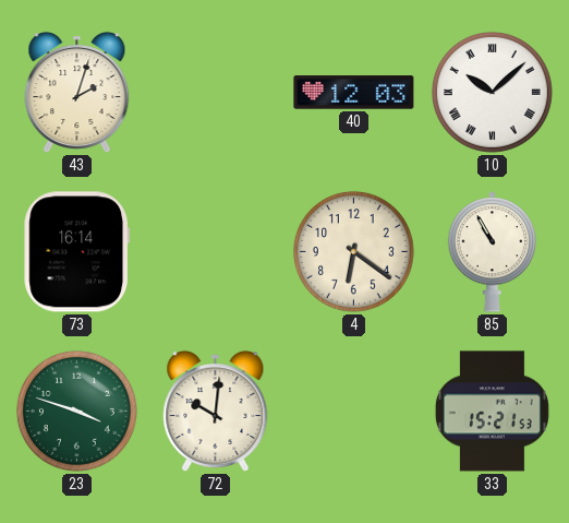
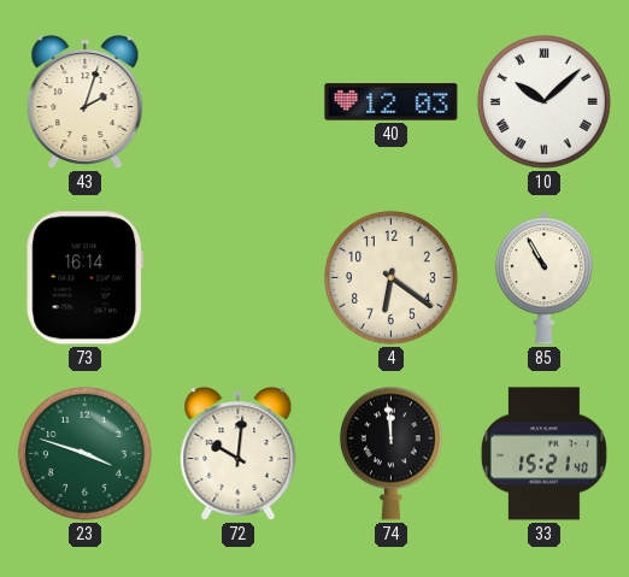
74: none -> 11:59
33: 15:21:53 -> 15:21:40
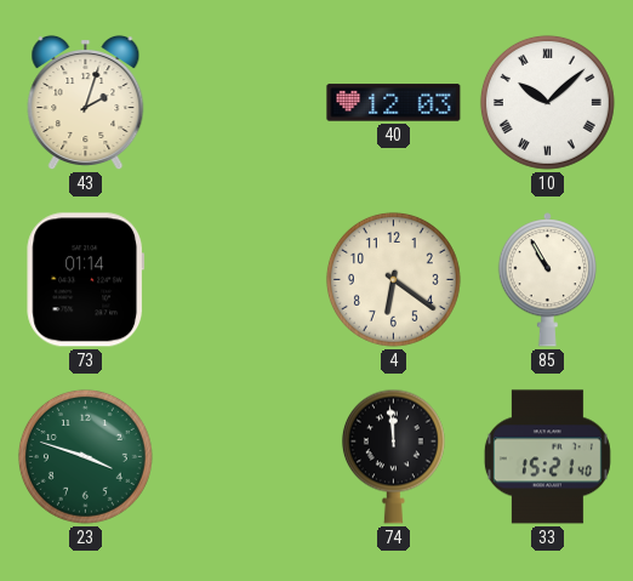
73: 16:14 -> 01:14
72: 10:01 -> none
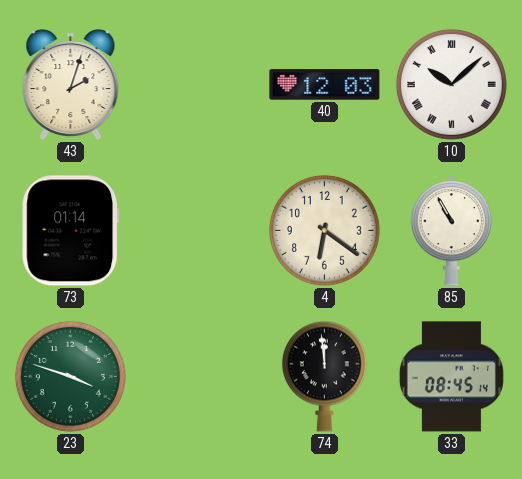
33: 15:21 -> 08:45
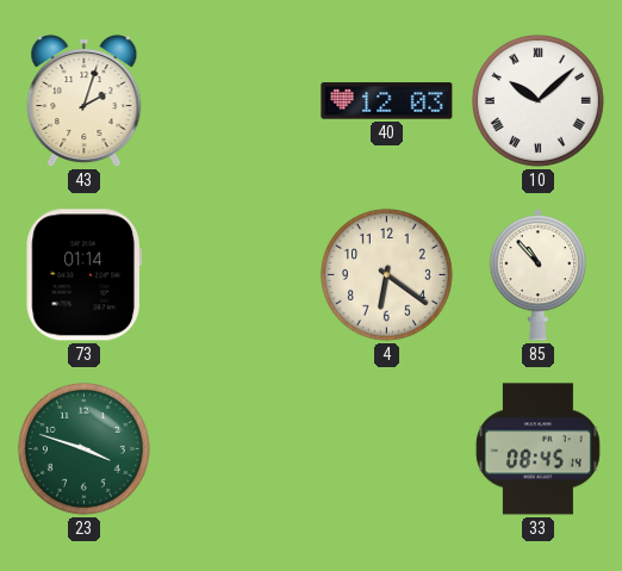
85: 10:55 -> 10:53
74: 11:59 -> none
